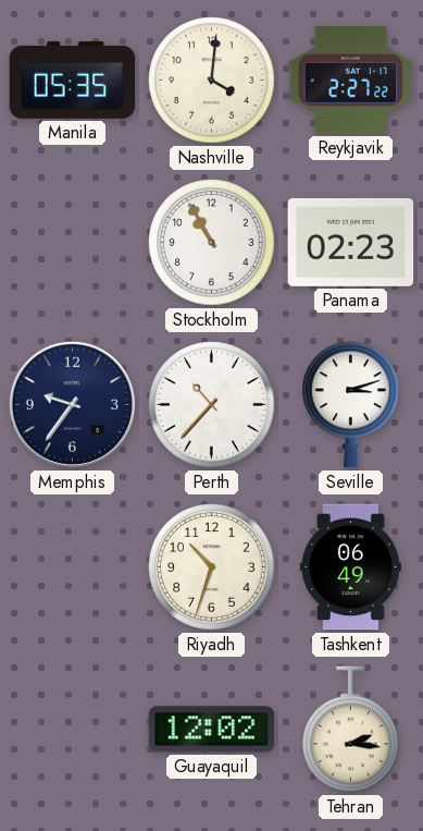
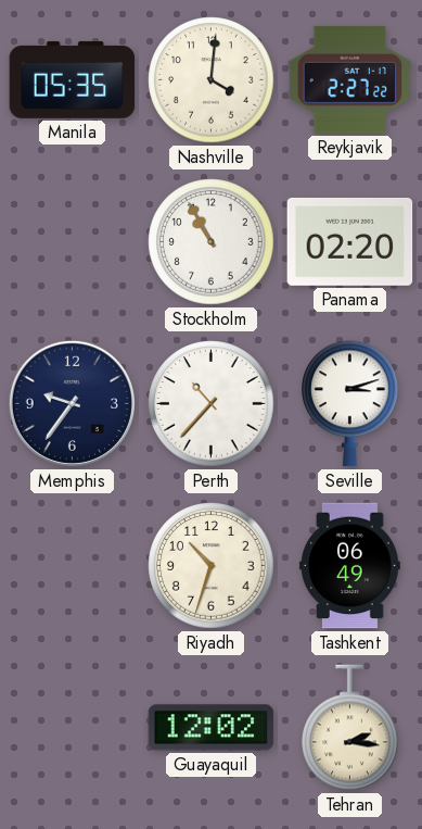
Panama: 02:23 -> 02:20
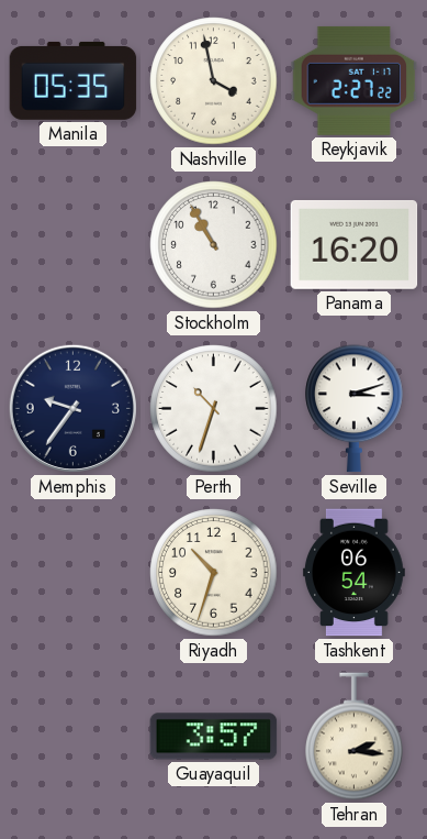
Nashville: 4:01 -> 3:58
Panama: 02:20 -> 16:20
Perth: 10:37 -> 10:33
Tashkent: 06:49 -> 06:54
Guayaquil: 12:02 -> 3:57
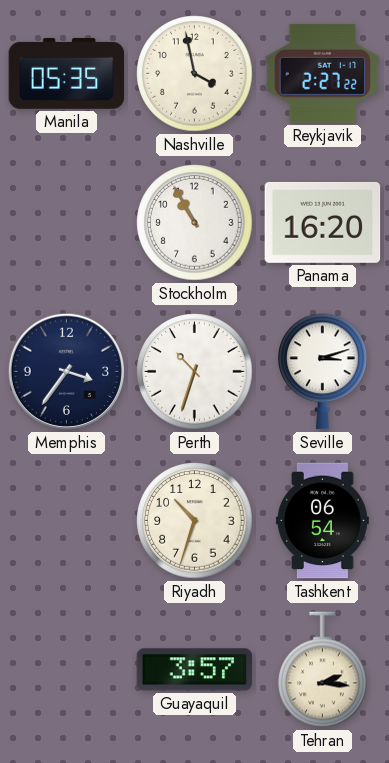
Memphis: 9:36 -> 3:36
